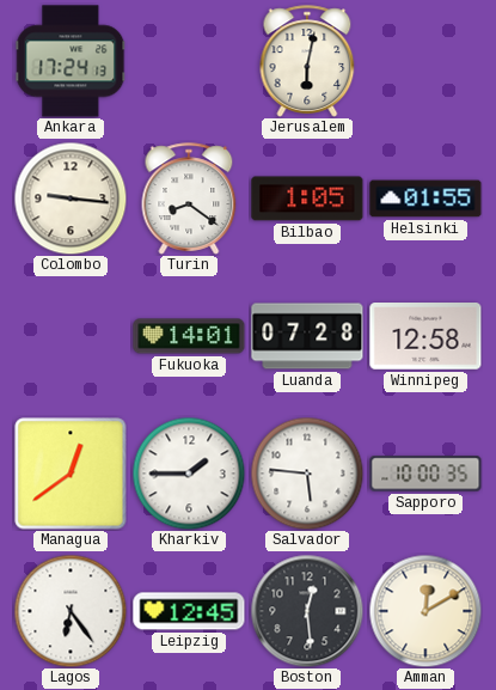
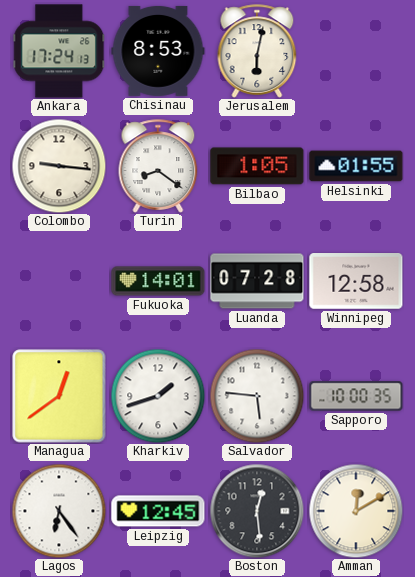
Chisinau: none -> 8:53
Kharkiv: 1:45 -> 1:42
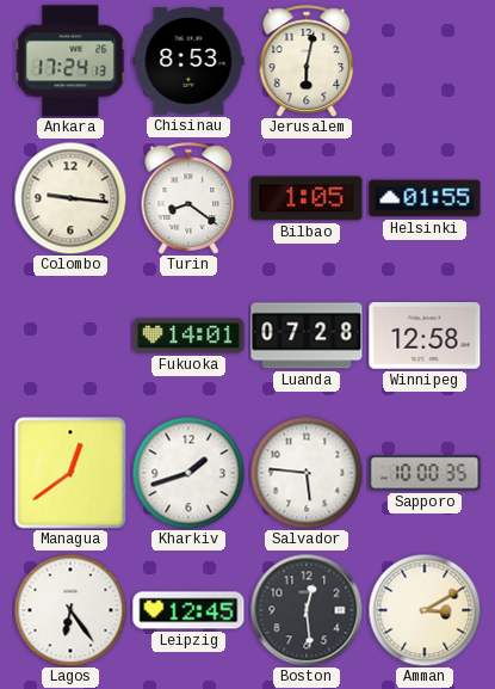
Amman: 12:10 -> 3:10
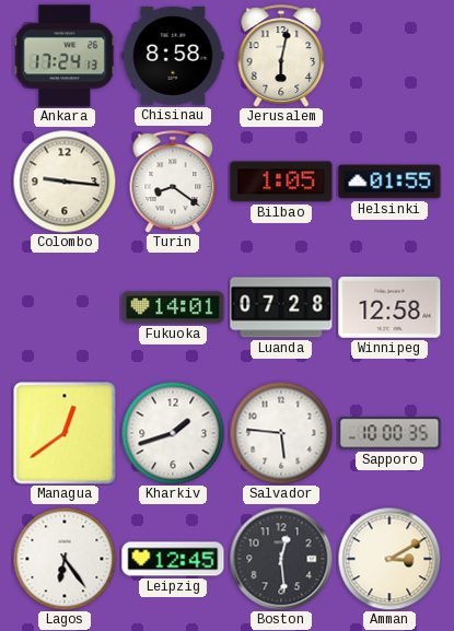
Chisinau: 8:53 -> 8:58
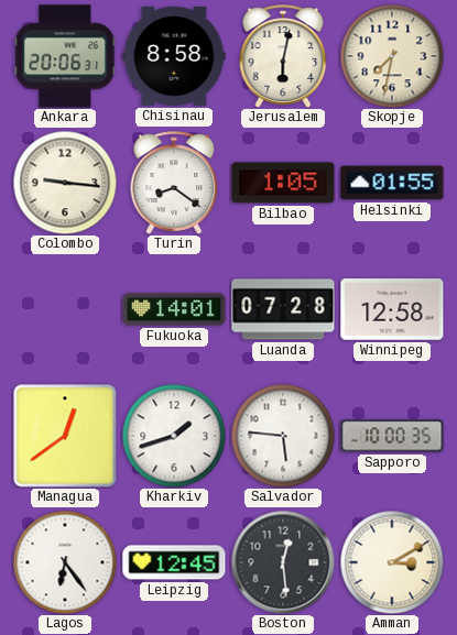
Ankara: 17:24 -> 20:06
Skopje: none -> 7:32
